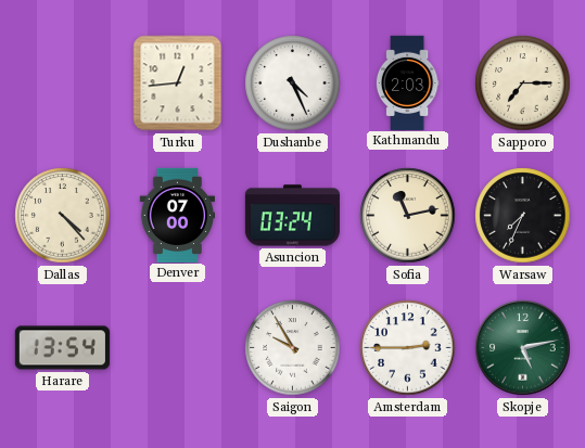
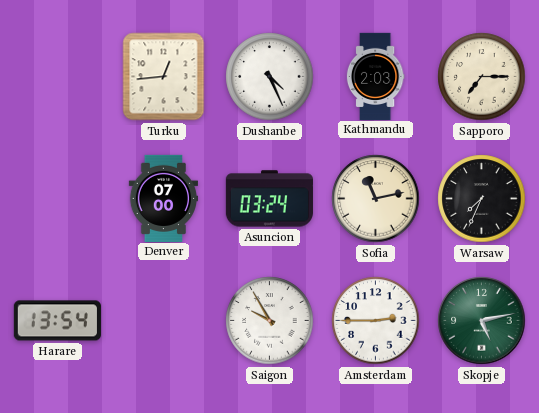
Dallas: 4:23 -> none
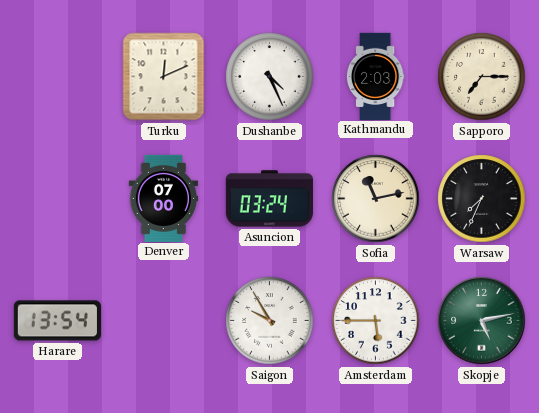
Turku: 12:44 -> 12:11
Amsterdam: 2:45 -> 5:45
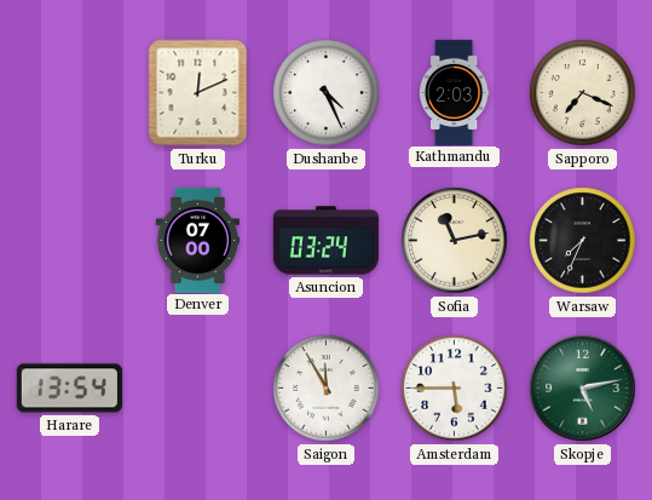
Sapporo: 7:15 -> 7:19
Saigon: 9:55 -> 11:55
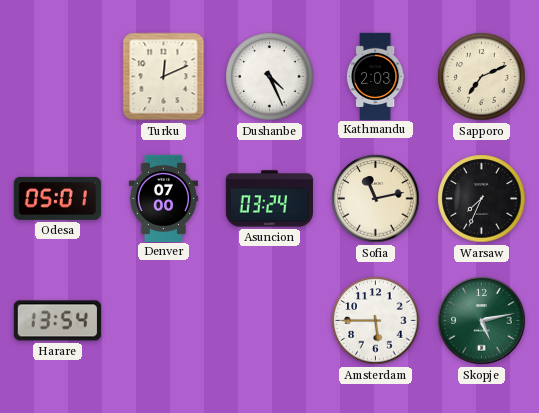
Sapporo: 7:19 -> 7:11
Odesa: none -> 05:01
Saigon: 11:55 -> none
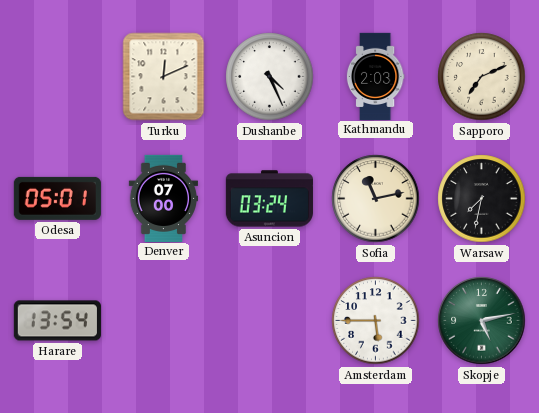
Warsaw: 7:34 -> 7:32
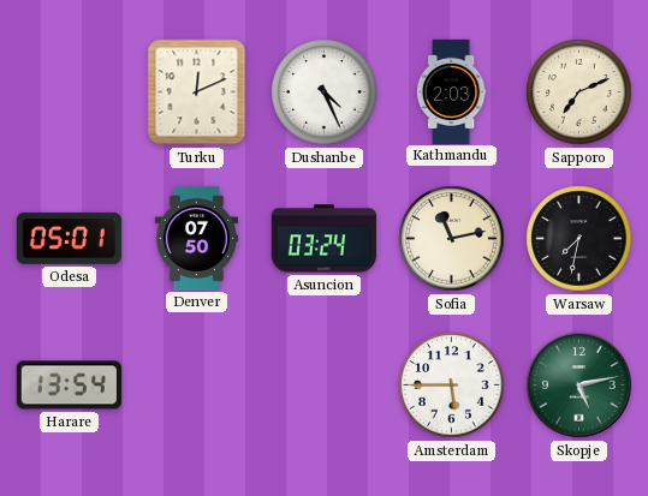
Denver: 07:00 -> 07:50
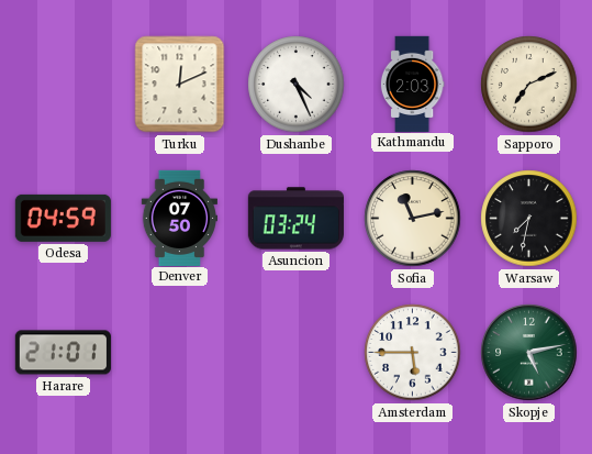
Odesa: 05:01 -> 04:59
Harare: 13:54 -> 21:01
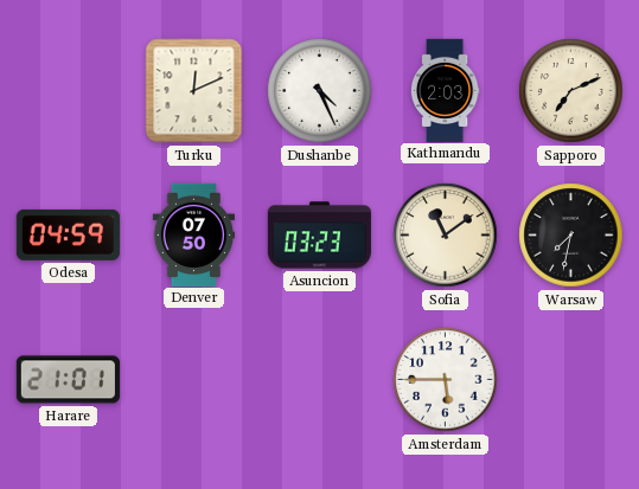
Asuncion: 03:24 -> 03:23
Sofia: 11:13 -> 11:09
Skopje: 5:13 -> none
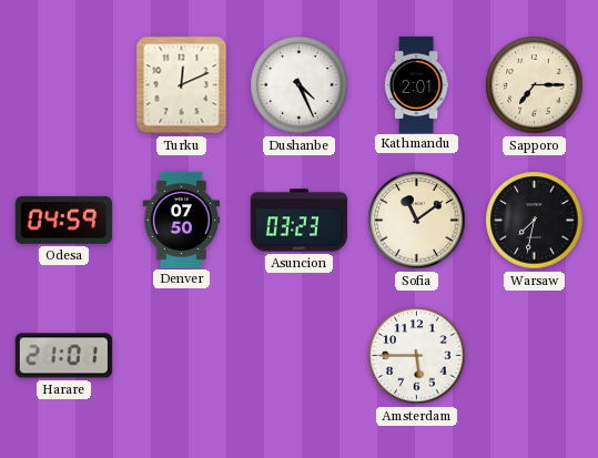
Kathmandu: 2:03 -> 2:01
Sapporo: 7:11 -> 7:15
